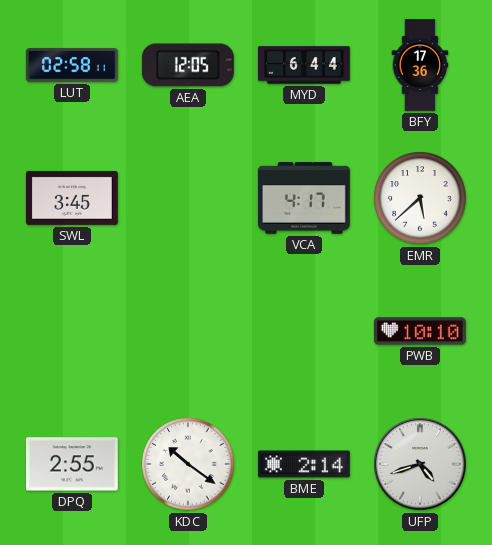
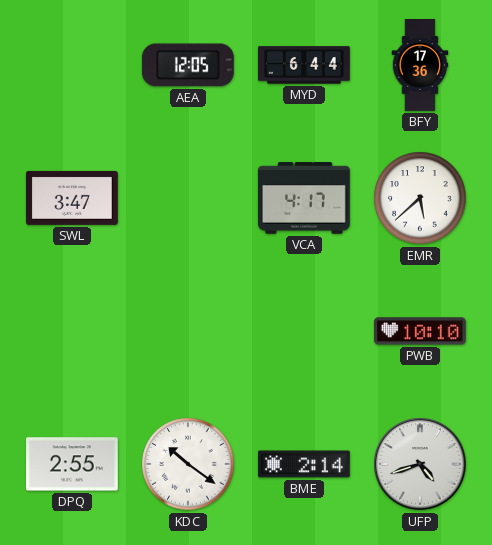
LUT: 02:58 -> none
SWL: 3:45 -> 3:47
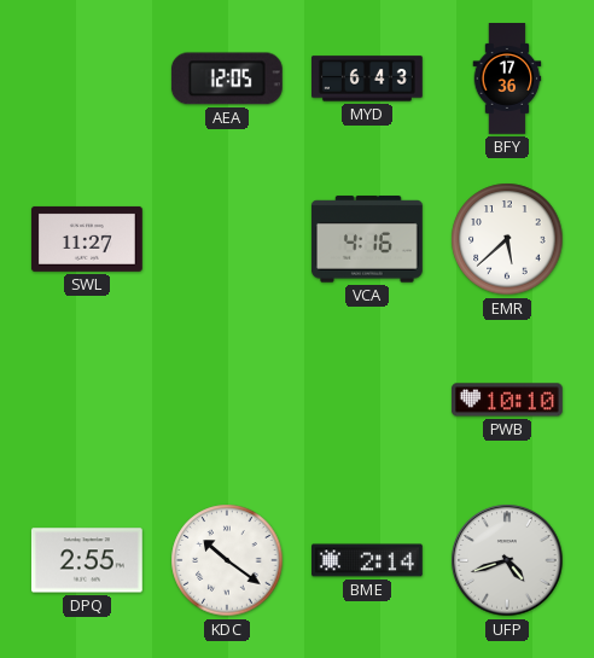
MYD: 6:44 -> 6:43
SWL: 3:47 -> 11:27
VCA: 4:17 -> 4:16
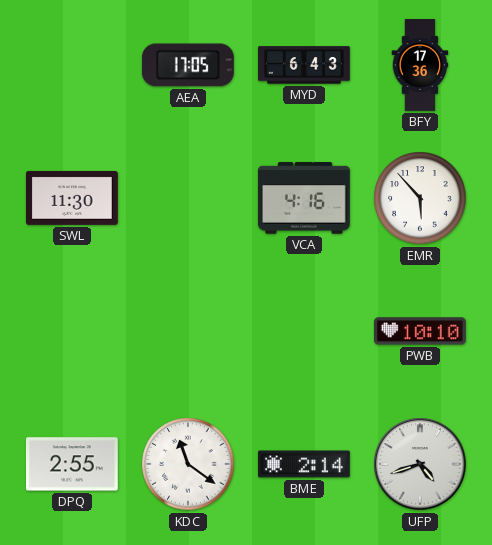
AEA: 12:05 -> 17:05
SWL: 11:27 -> 11:30
EMR: 5:38 -> 5:53
KDC: 10:21 -> 11:21
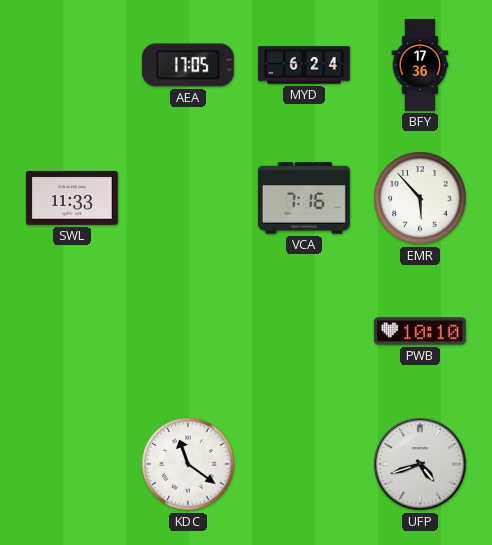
MYD: 6:43 -> 6:24
SWL: 11:30 -> 11:33
VCA: 4:16 -> 7:16
DPQ: 2:55 -> none
BME: 2:14 -> none
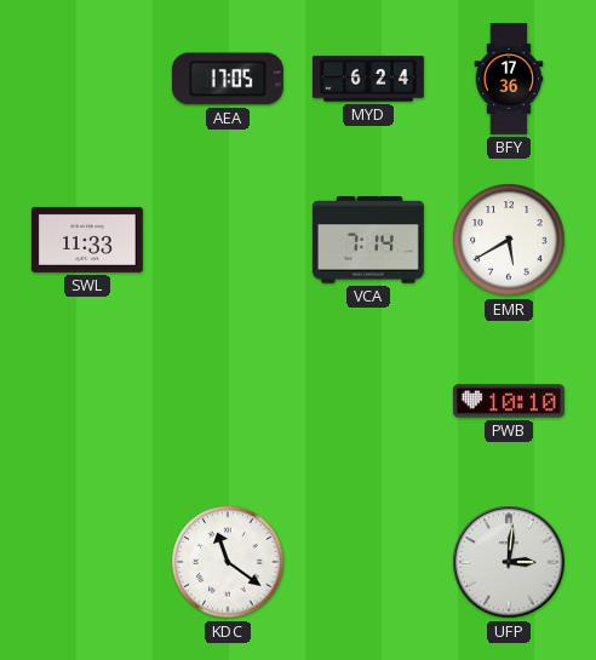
VCA: 7:16 -> 7:14
EMR: 5:53 -> 5:40
UFP: 4:42 -> 3:01
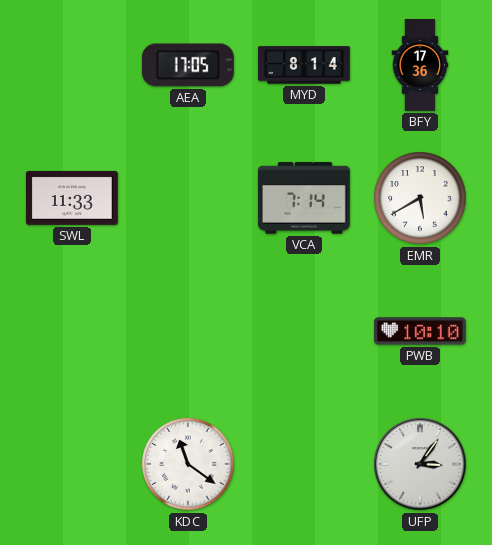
MYD: 6:24 -> 8:14
UFP: 3:01 -> 3:06
